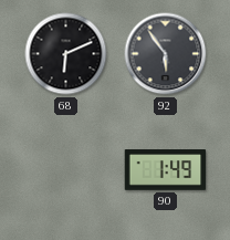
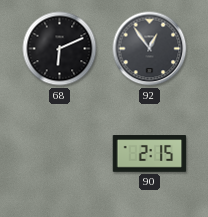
92: 5:54 -> 12:54
90: 1:49 -> 2:15
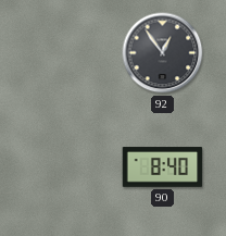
68: 6:11 -> none
90: 2:15 -> 8:40
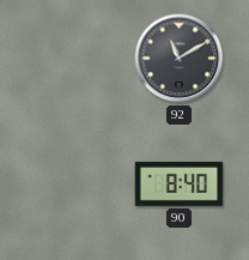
92: 12:54 -> 11:10
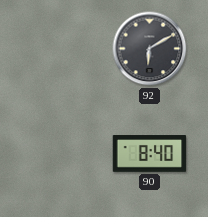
92: 11:10 -> 6:10
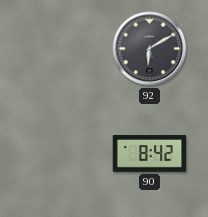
90: 8:40 -> 8:42
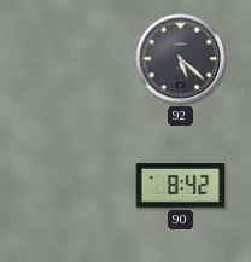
92: 6:10 -> 5:22
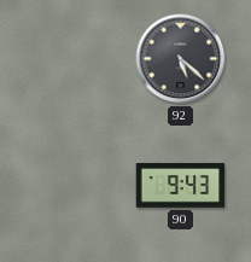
90: 8:42 -> 9:43
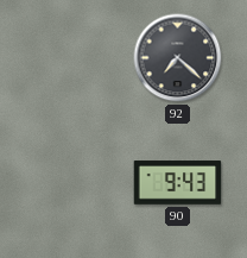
92: 5:22 -> 7:22
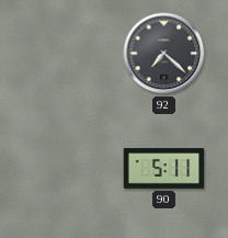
90: 9:43 -> 5:11
